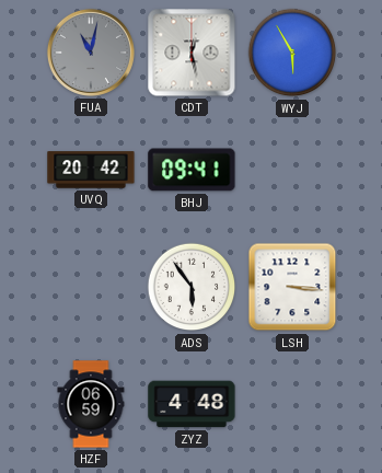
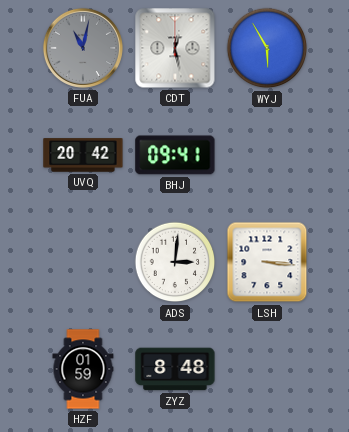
ADS: 5:54 -> 3:01
HZF: 06:59 -> 01:59
ZYZ: 4:48 -> 8:48
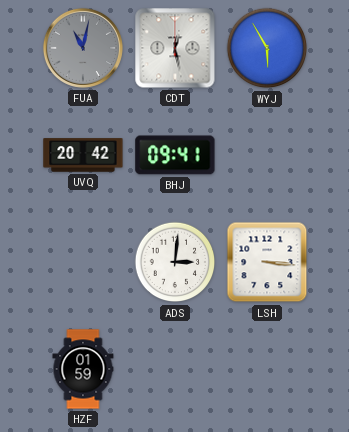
ZYZ: 8:48 -> none
